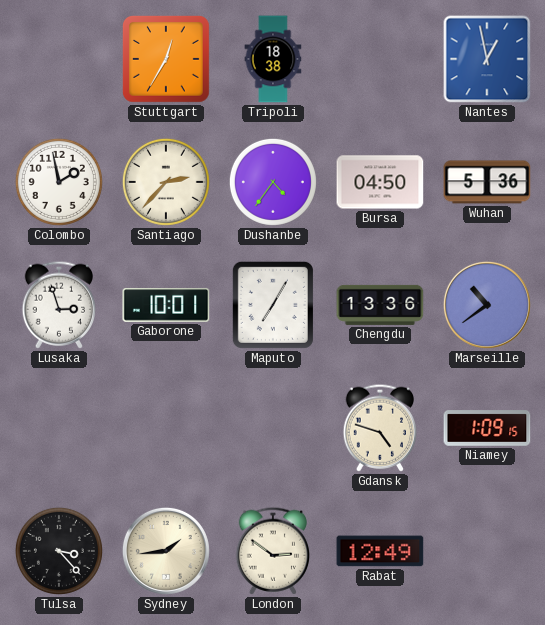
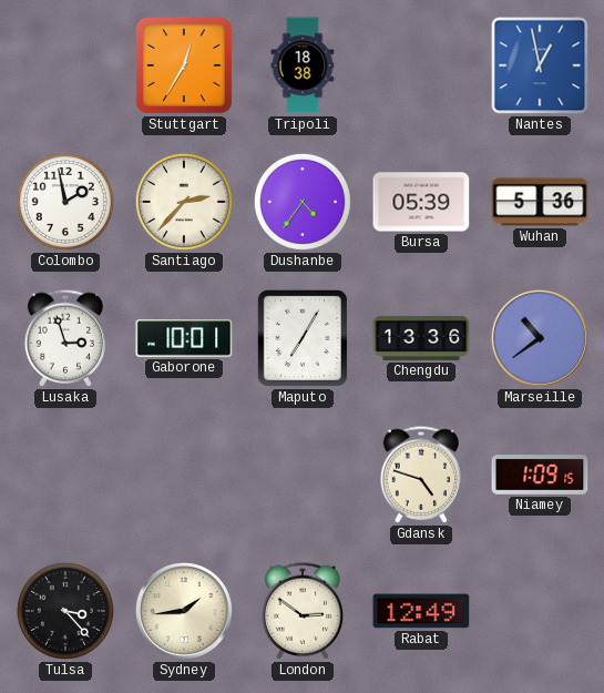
Bursa: 04:50 -> 05:39
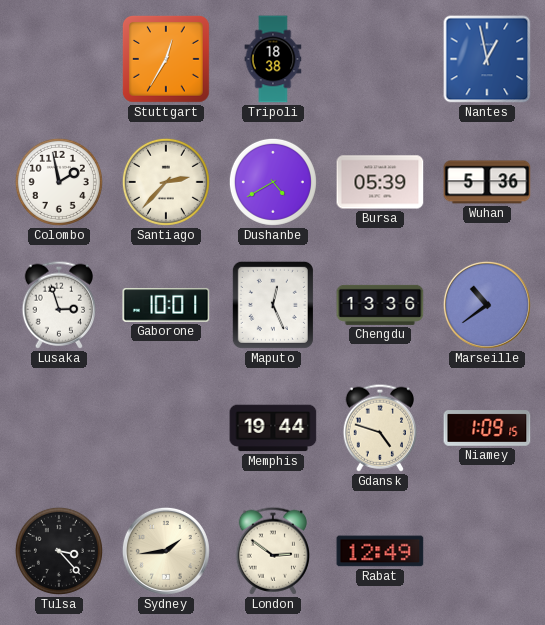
Dushanbe: 4:36 -> 4:40
Maputo: 7:05 -> 12:26
Memphis: none -> 19:44
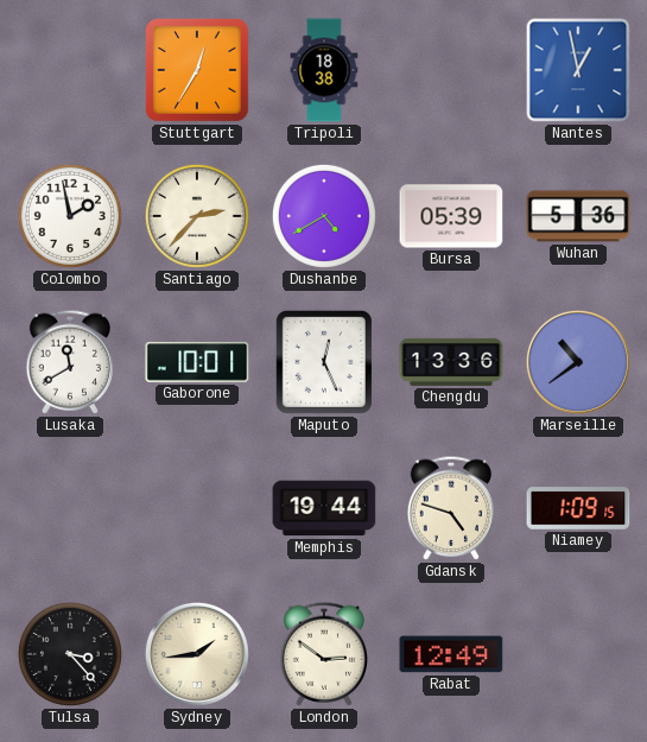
Lusaka: 2:57 -> 11:40
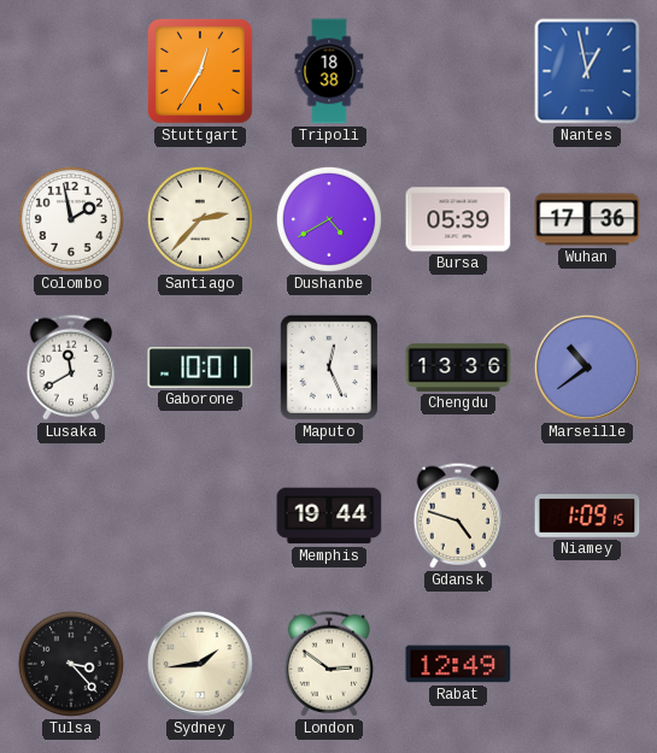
Wuhan: 5:36 -> 17:36
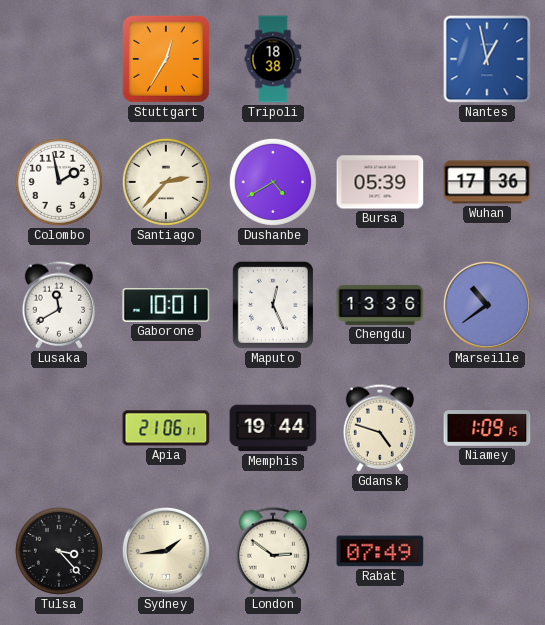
Apia: none -> 21:06
Rabat: 12:49 -> 07:49
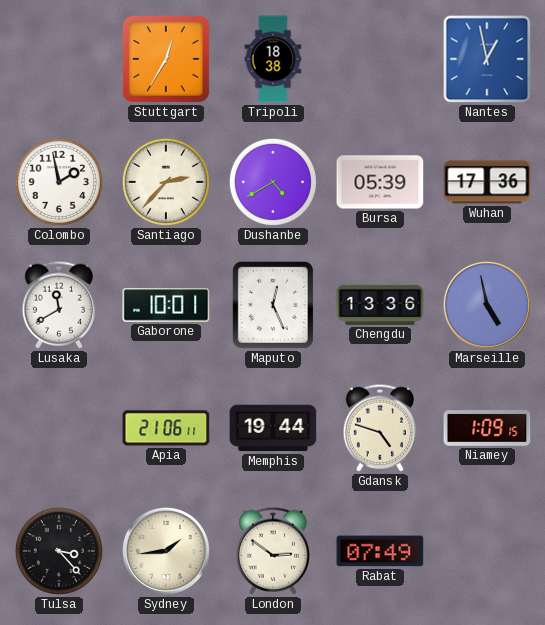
Marseille: 10:39 -> 4:58
